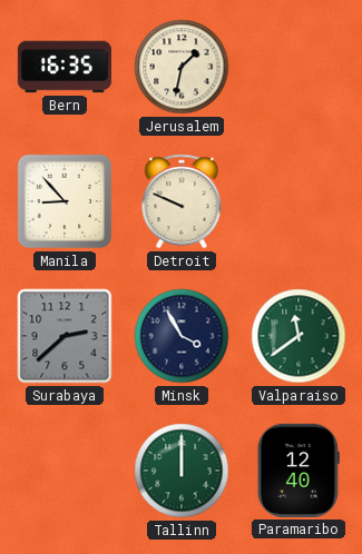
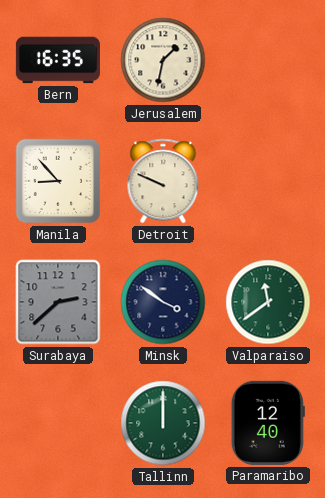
Minsk: 3:55 -> 3:51
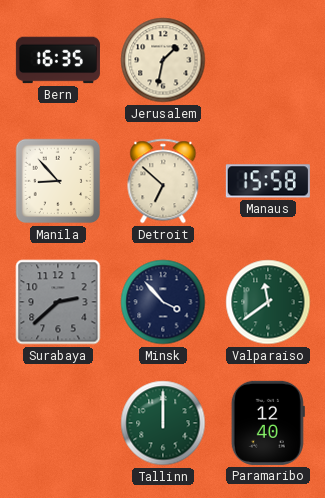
Detroit: 9:49 -> 6:52
Manaus: none -> 15:58
Minsk: 3:51 -> 3:53
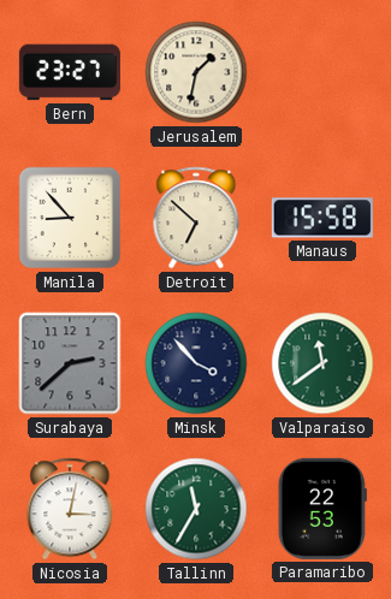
Bern: 16:35 -> 23:27
Nicosia: none -> 3:02
Tallinn: 12:00 -> 11:35
Paramaribo: 12:40 -> 22:53
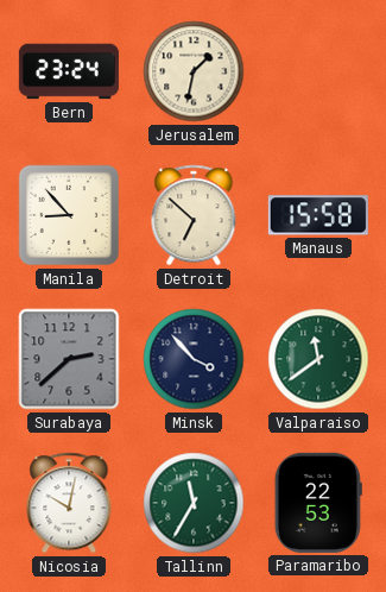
Bern: 23:27 -> 23:24
Nicosia: 3:02 -> 10:02
